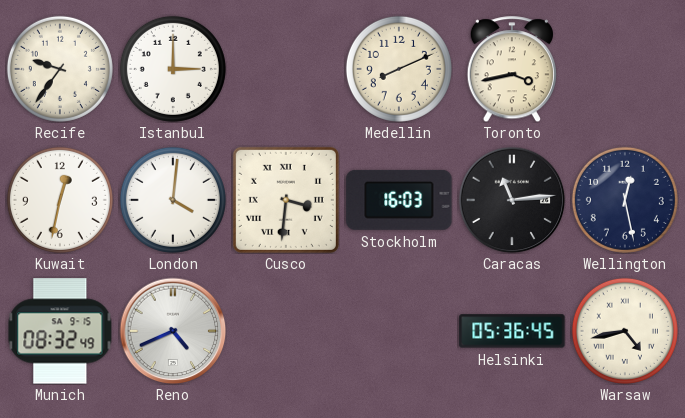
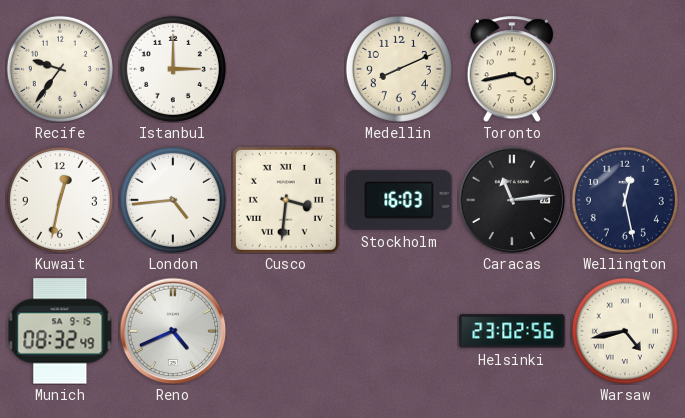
London: 4:01 -> 4:44
Helsinki: 05:36 -> 23:02
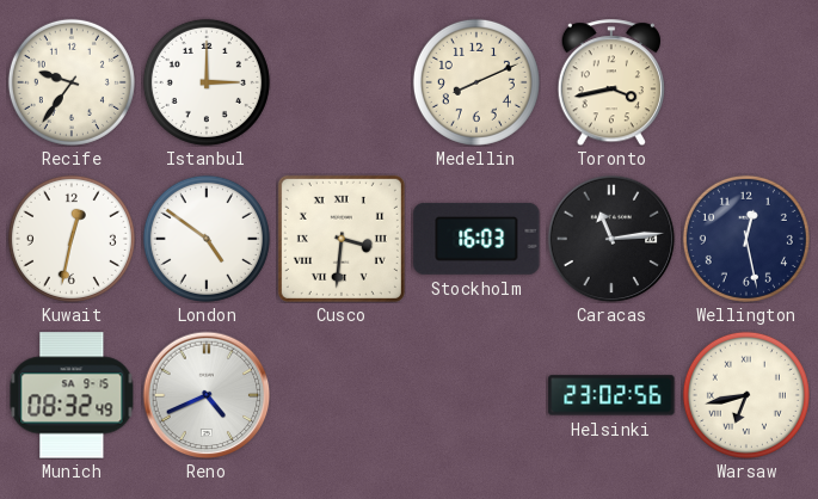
London: 4:44 -> 4:51
Warsaw: 4:43 -> 6:43
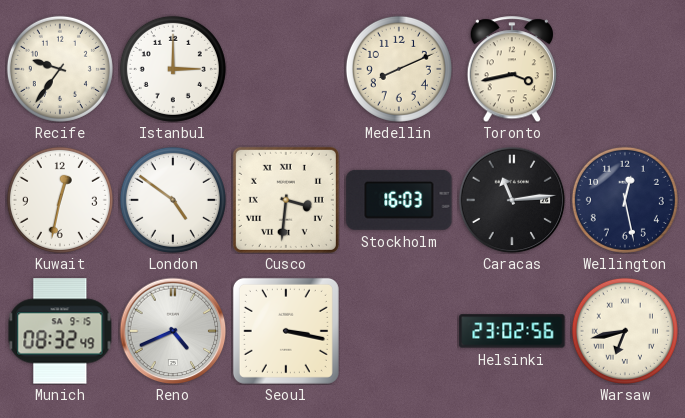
Seoul: none -> 3:17
